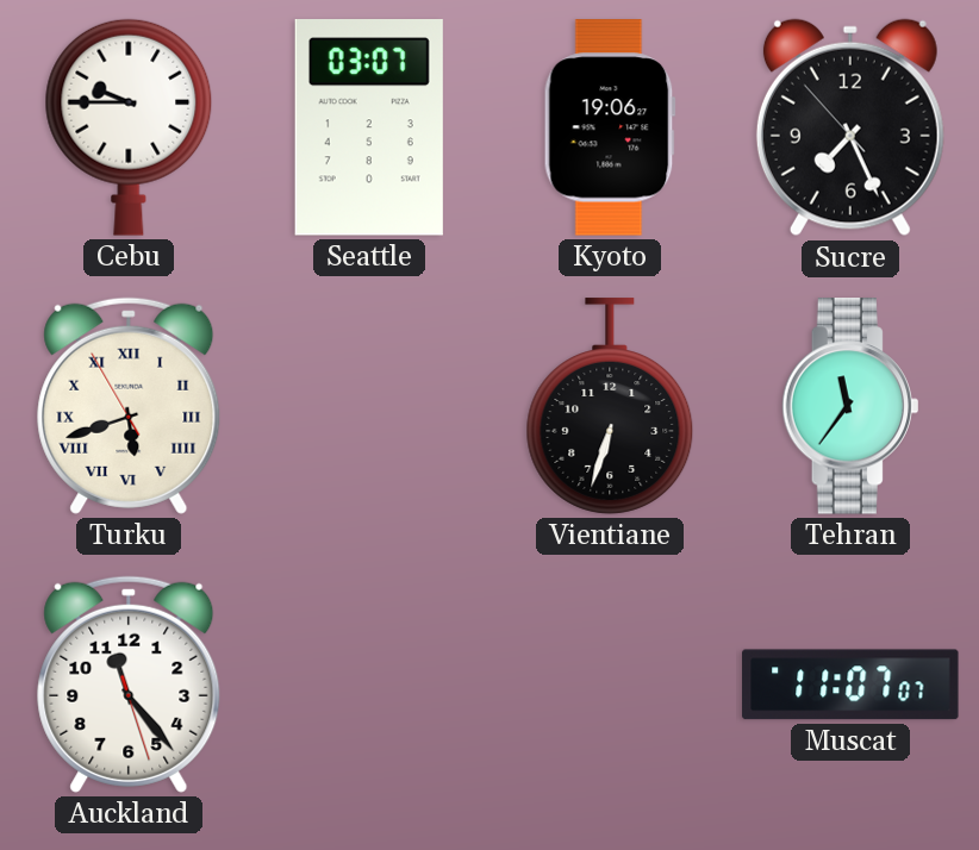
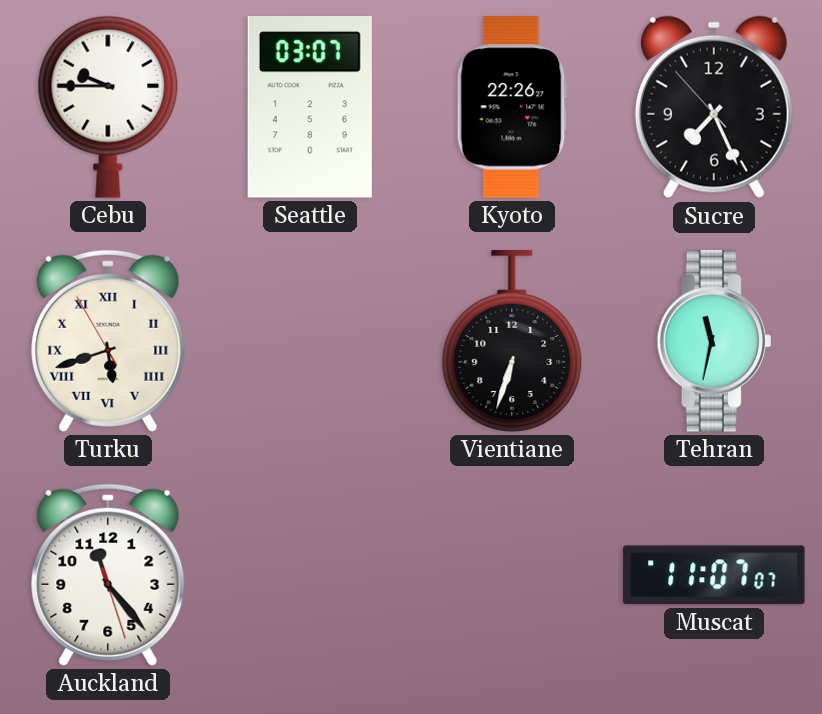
Kyoto: 19:06 -> 22:26
Tehran: 11:36 -> 11:32
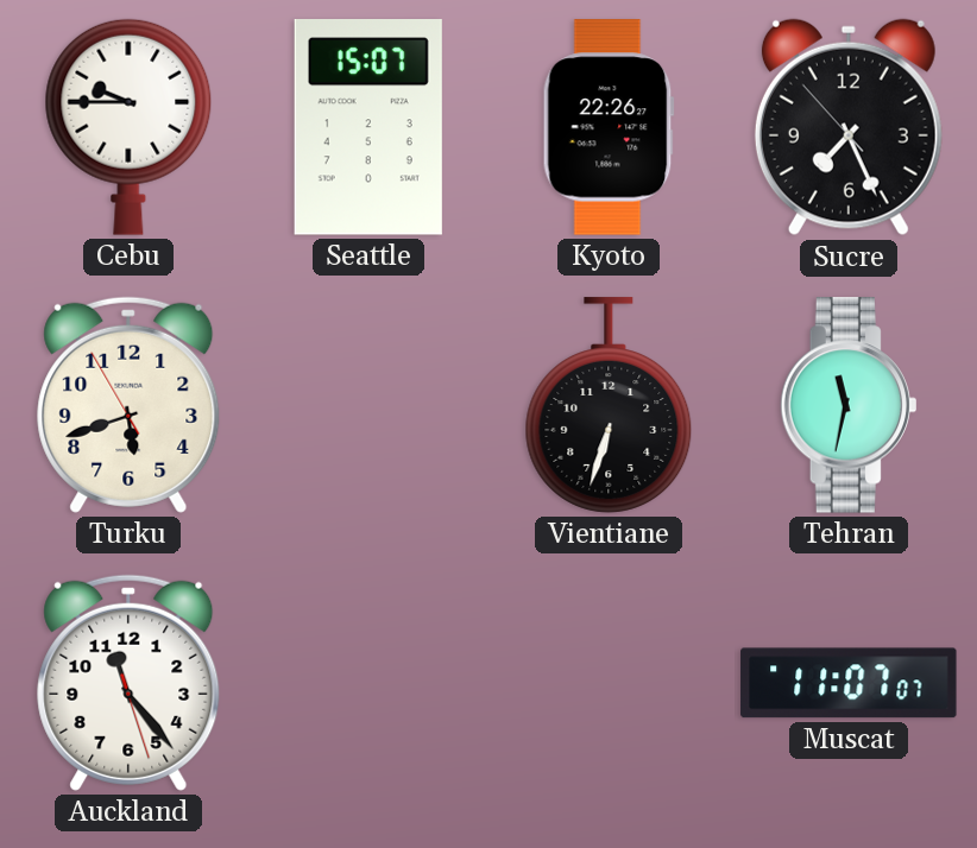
Seattle: 03:07 -> 15:07
Turku numerals: Roman -> Arabic
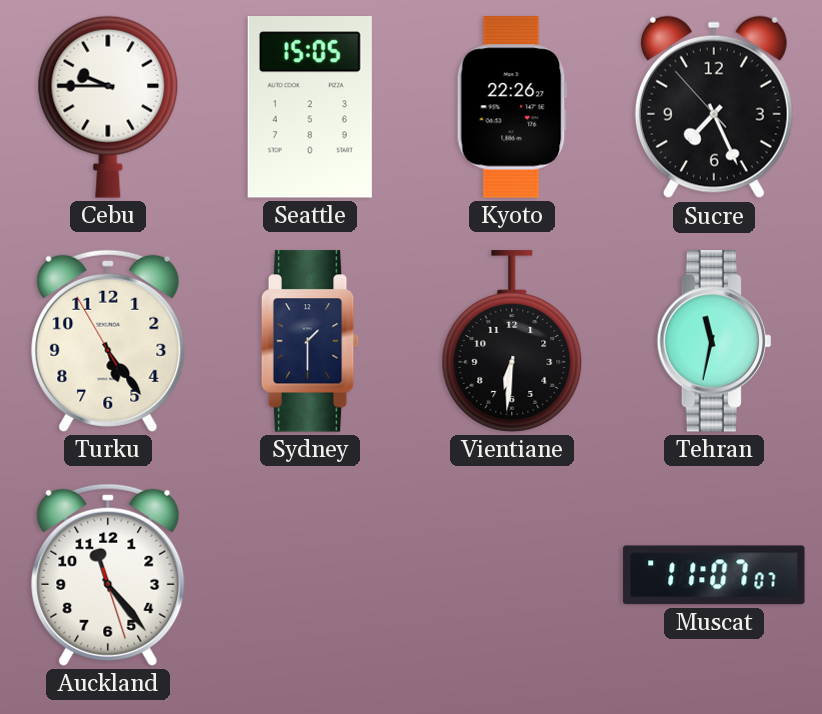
Seattle: 15:07 -> 15:05
Turku: 5:41 -> 5:23
Sydney: none -> 1:30
Vientiane: 6:33 -> 6:31
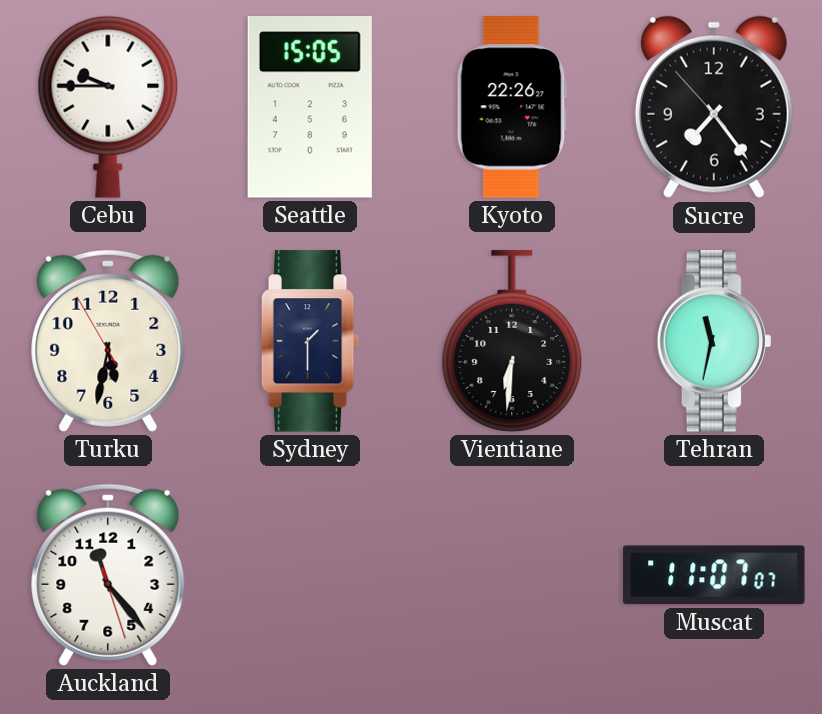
Sucre: 7:25 -> 7:23
Turku: 5:23 -> 5:31
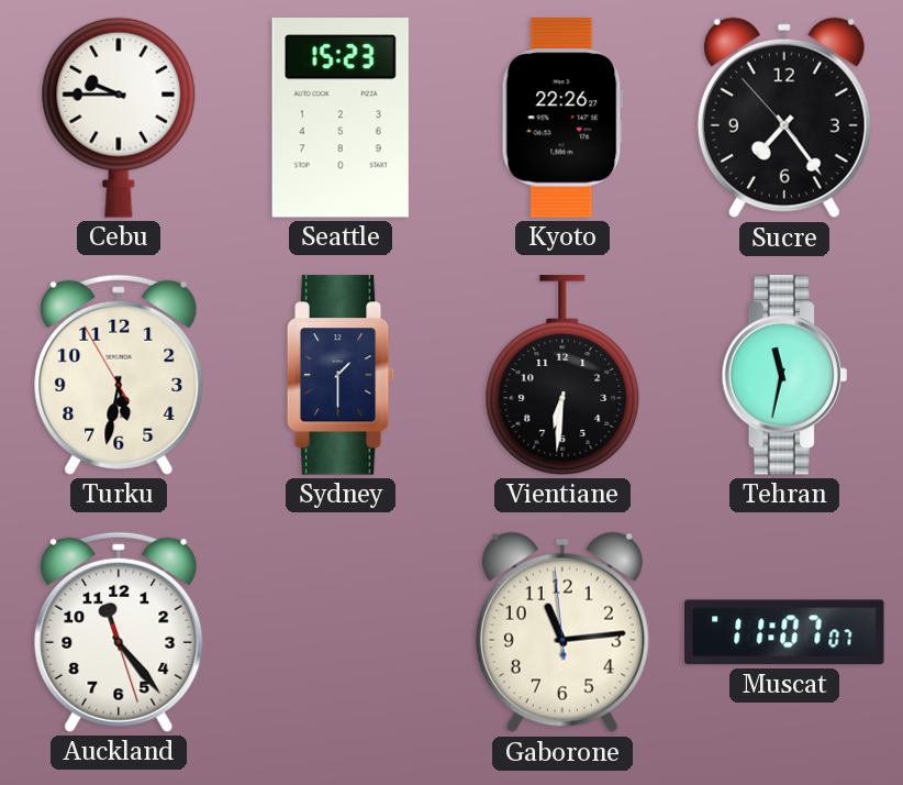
Seattle: 15:05 -> 15:23
Gaborone: none -> 11:13
